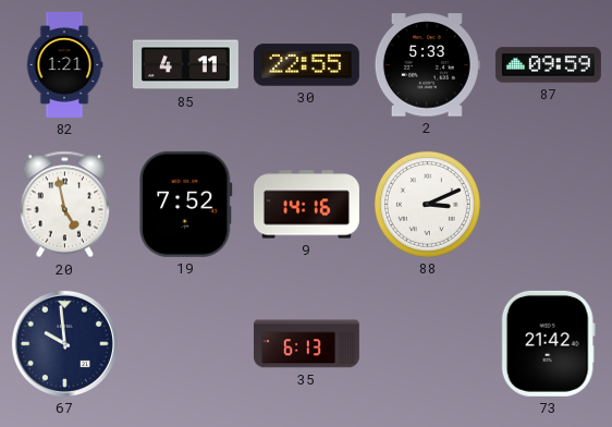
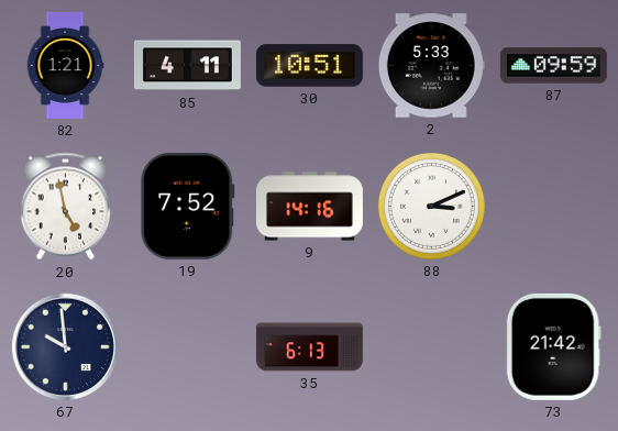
30: 22:55 -> 10:51
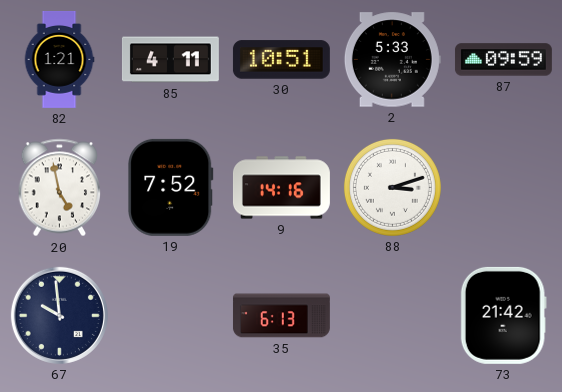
88: 3:11 -> 3:12
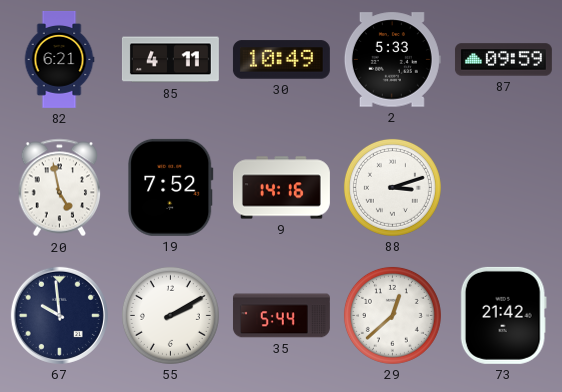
82: 1:21 -> 6:21
30: 10:51 -> 10:49
55: none -> 2:10
35: 6:13 -> 5:44
29: none -> 12:38
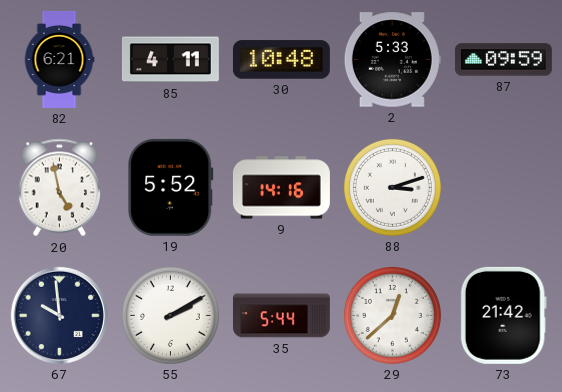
30: 10:49 -> 10:48
19: 7:52 -> 5:52
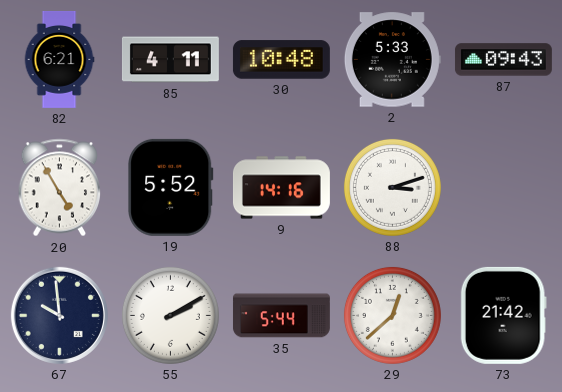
87: 09:59 -> 09:43
20: 4:58 -> 4:55
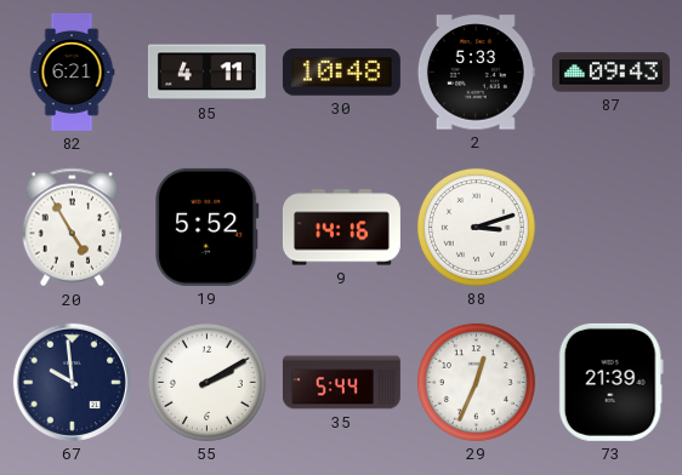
29: 12:38 -> 12:34
73: 21:42 -> 21:39
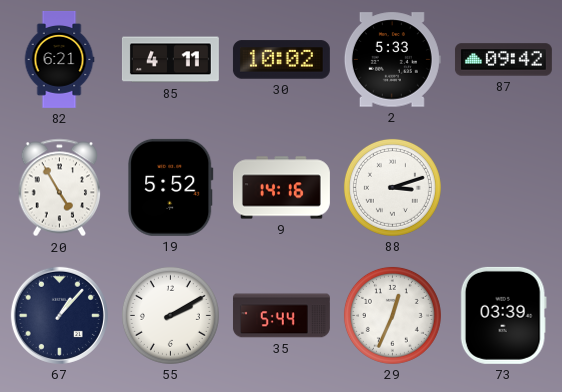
30: 10:48 -> 10:02
87: 09:43 -> 09:42
67: 9:59 -> 1:07
73: 21:39 -> 03:39
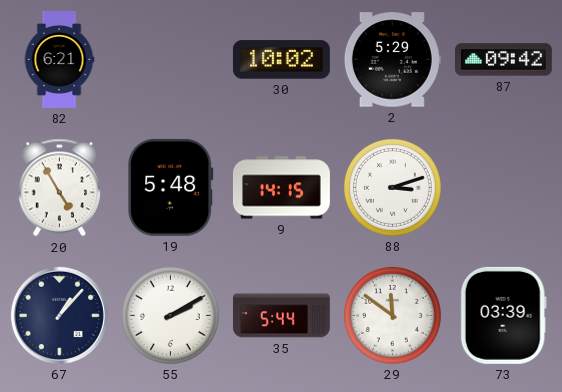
85: 4:11 -> none
2: 5:33 -> 5:29
19: 5:52 -> 5:48
9: 14:16 -> 14:15
29: 12:34 -> 11:51
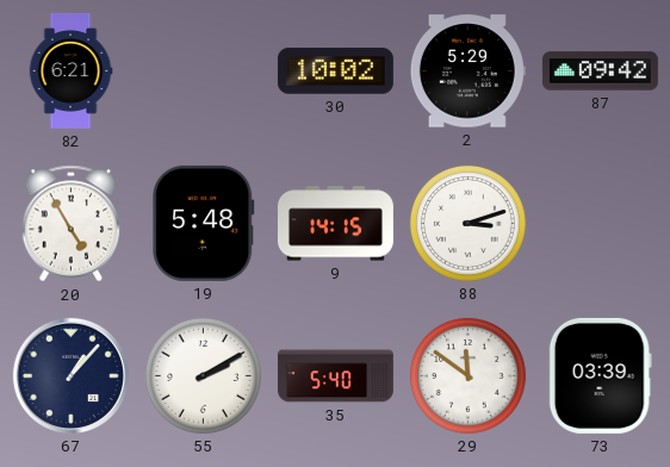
35: 5:44 -> 5:40
